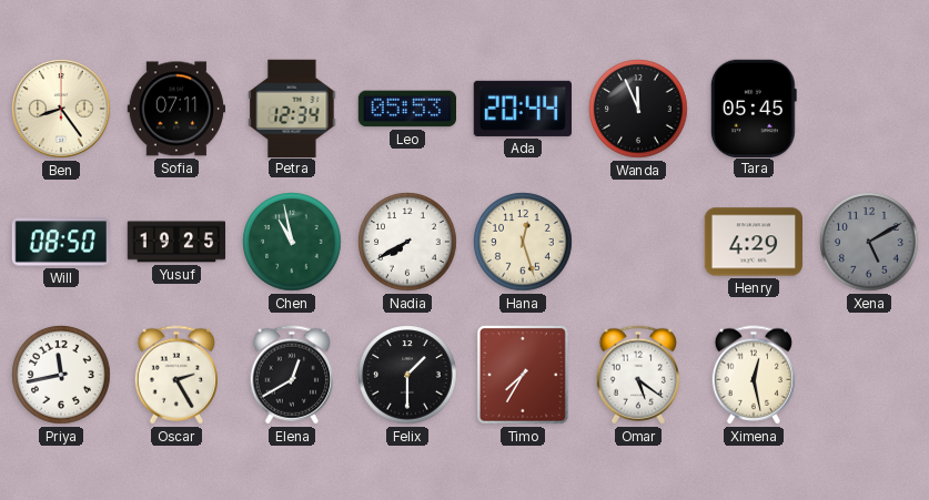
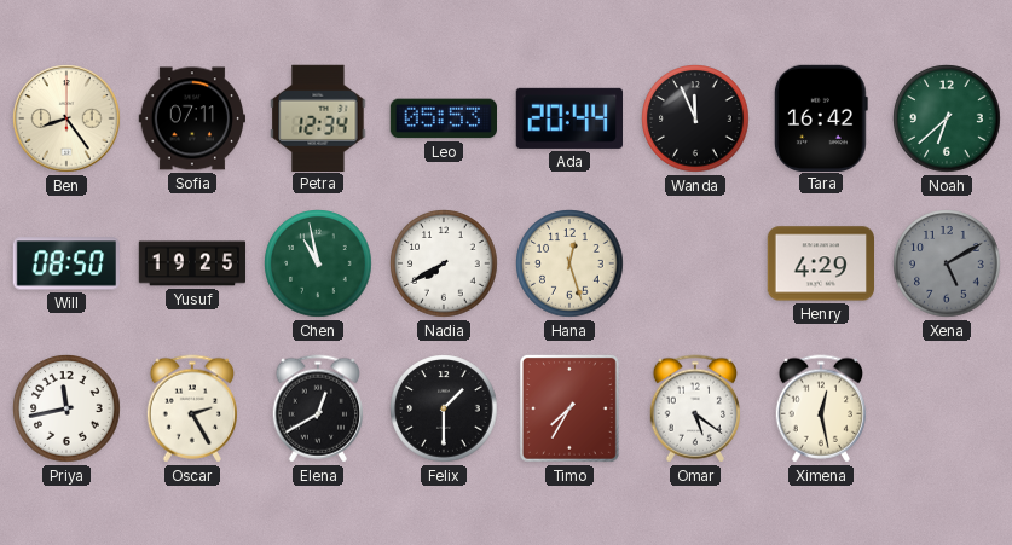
Tara: 05:45 -> 16:42
Noah: none -> 6:38
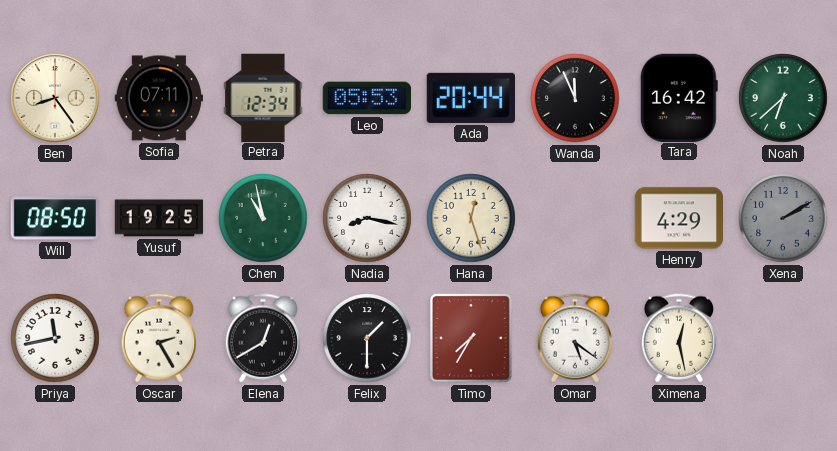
Nadia: 7:40 -> 8:17
Xena: 5:10 -> 2:10
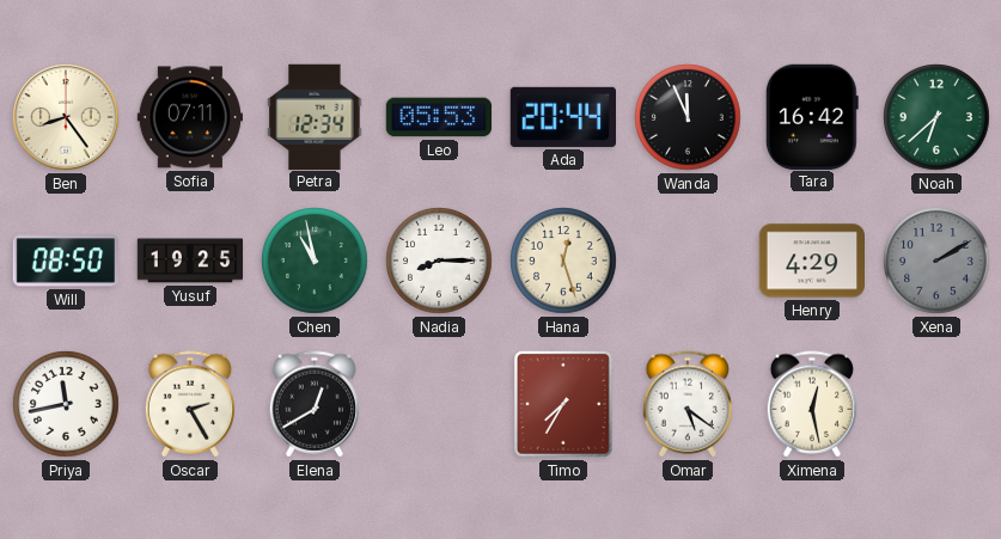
Nadia: 8:17 -> 8:15
Felix: 1:30 -> none
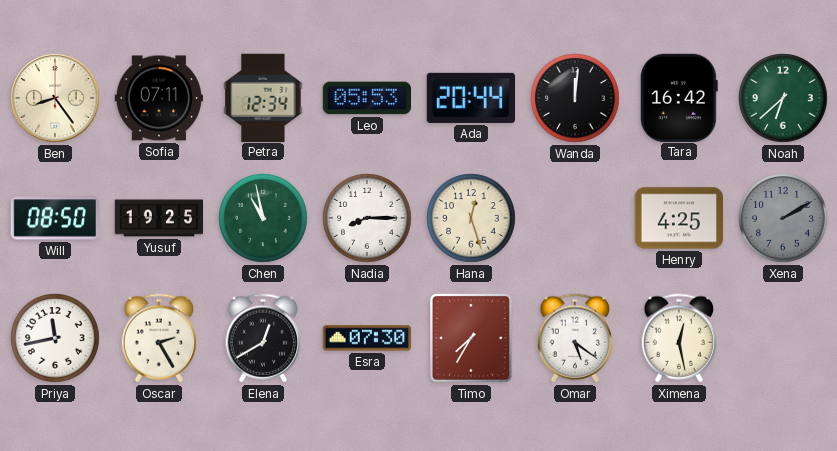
Wanda: 11:56 -> 12:01
Henry: 4:29 -> 4:25
Esra: none -> 07:30
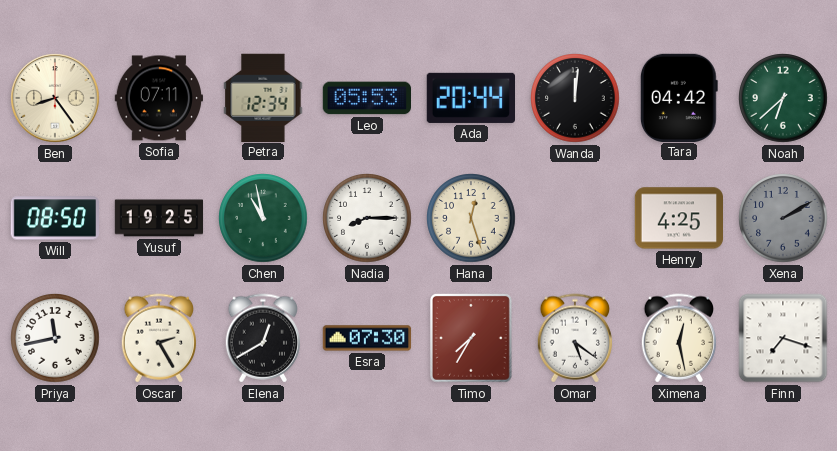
Tara: 16:42 -> 04:42
Finn: none -> 7:18
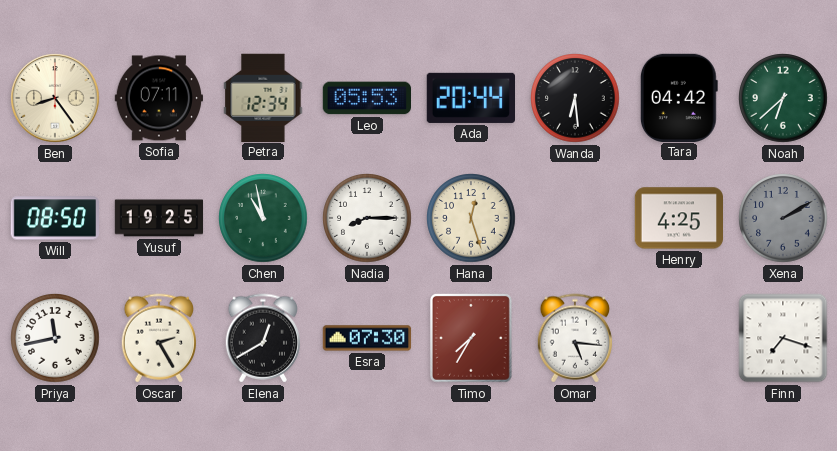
Wanda: 12:01 -> 6:29
Omar: 5:21 -> 5:16
Ximena: 12:28 -> none
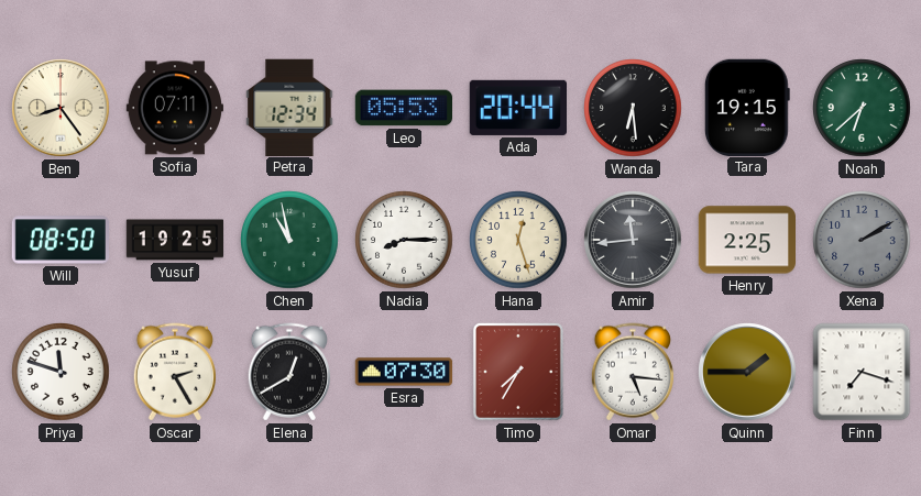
Tara: 04:42 -> 19:15
Amir: none -> 11:44
Henry: 4:25 -> 2:25
Priya: 11:43 -> 11:48
Quinn: none -> 1:45
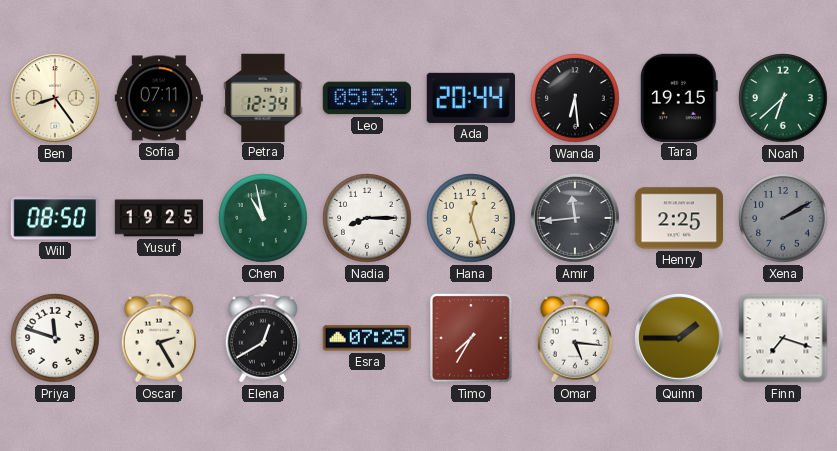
Esra: 07:30 -> 07:25
